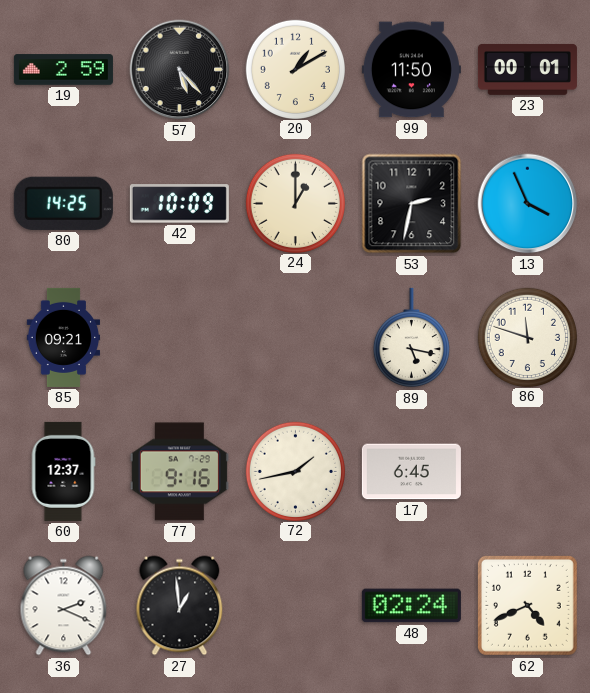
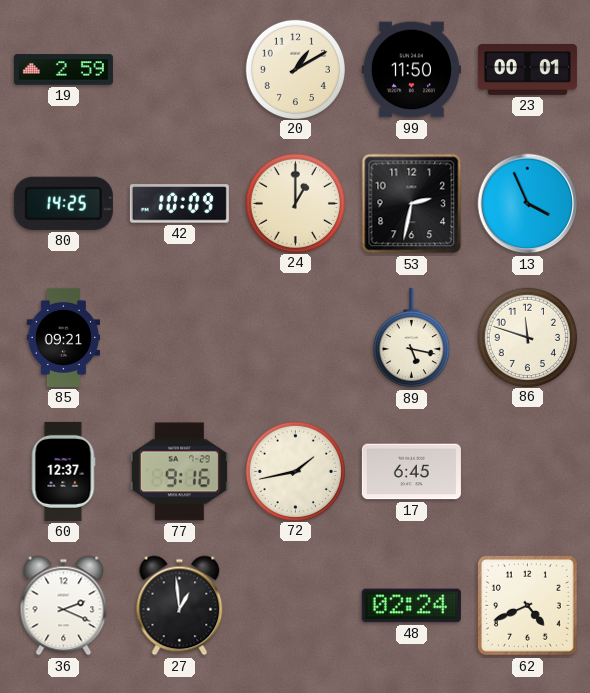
57: 5:23 -> none
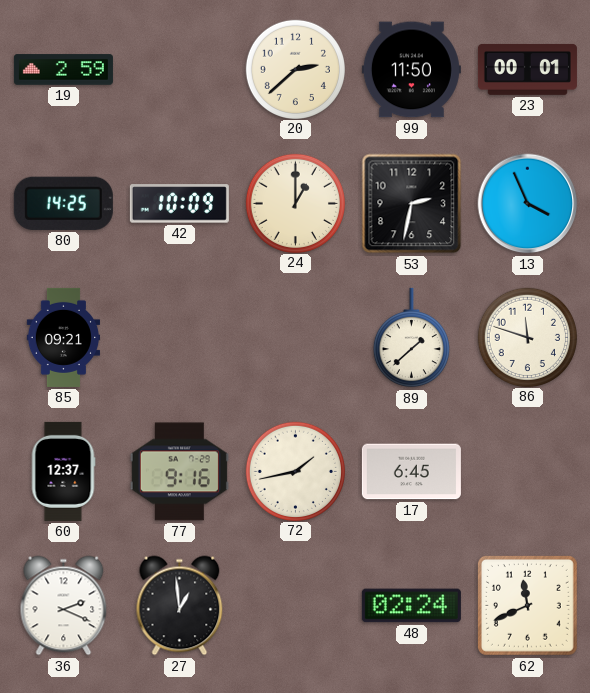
20: 1:10 -> 2:38
89: 5:17 -> 1:38
62: 4:41 -> 11:41
